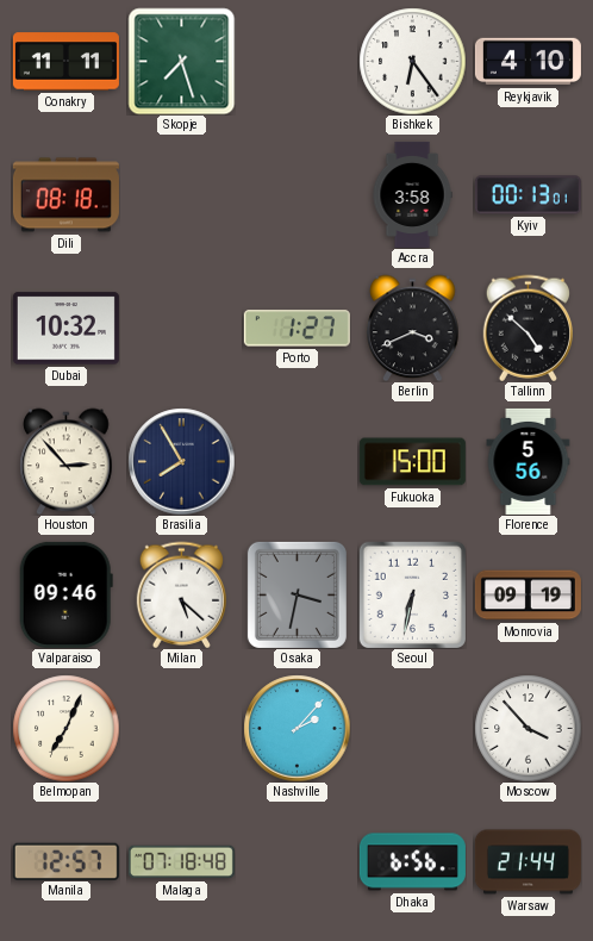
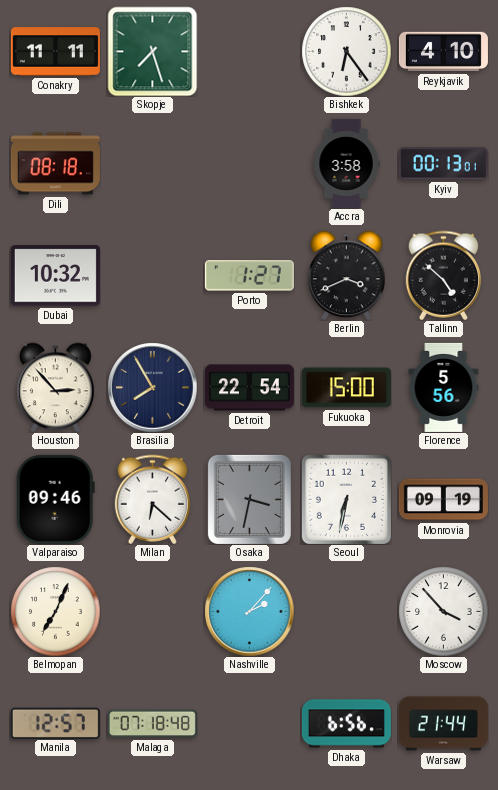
Detroit: none -> 22:54
Milan: 5:22 -> 6:22
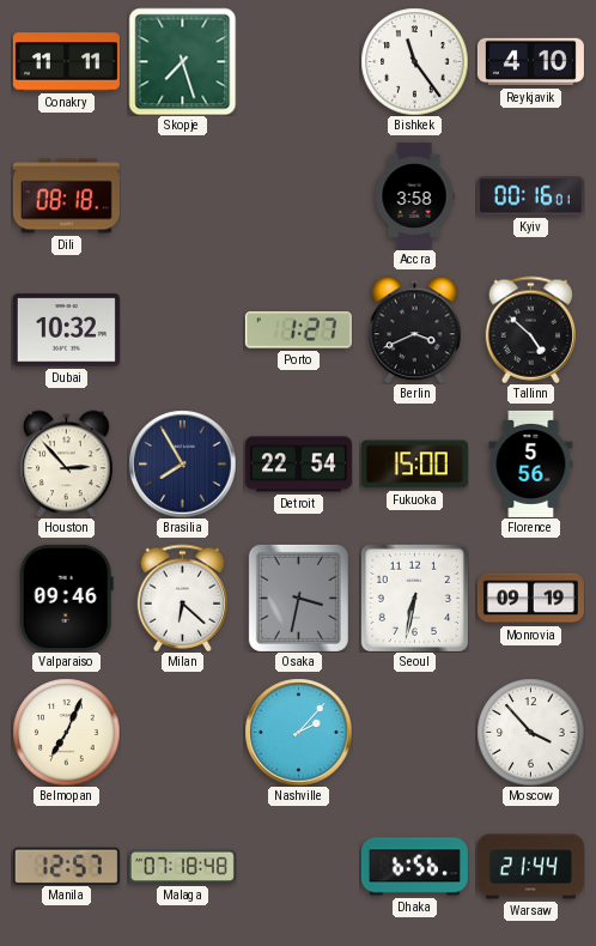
Bishkek: 6:24 -> 11:24
Kyiv: 00:13 -> 00:16
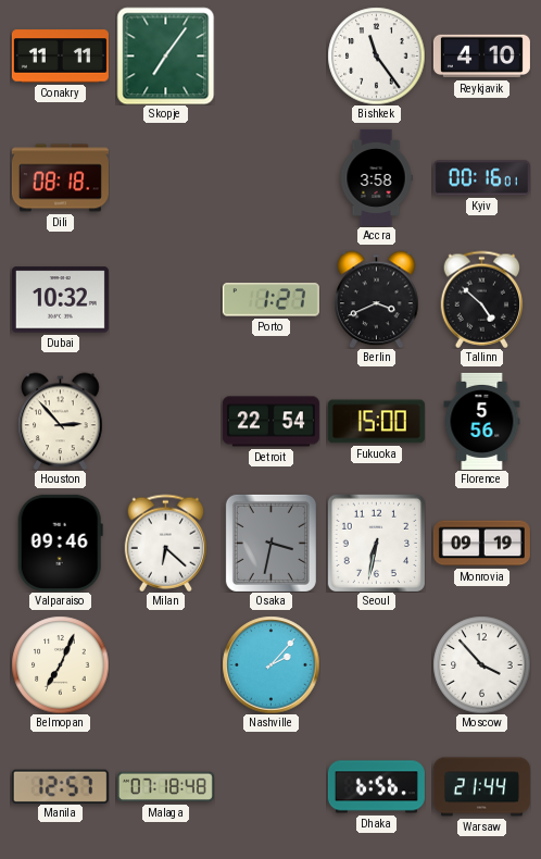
Skopje: 7:27 -> 7:06
Brasilia: 7:55 -> none
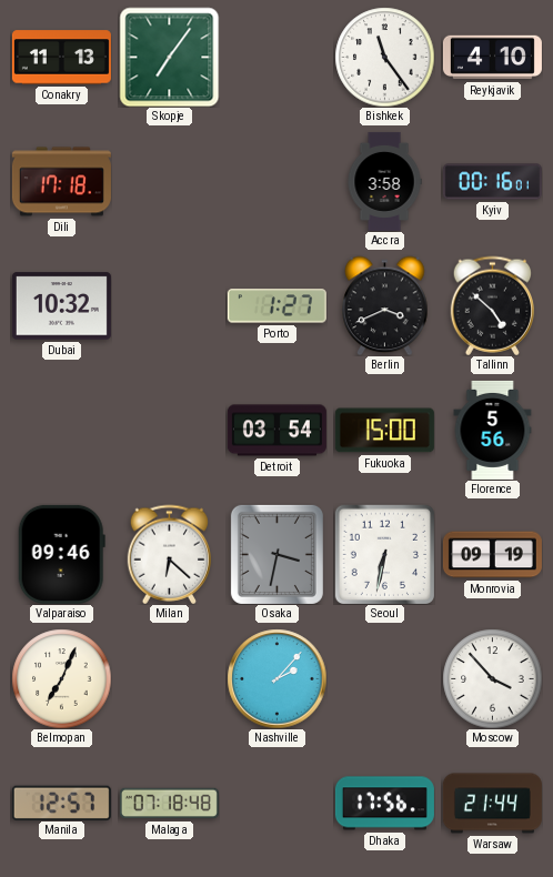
Conakry: 11:11 -> 11:13
Dili: 08:18 -> 17:18
Houston: 2:53 -> none
Detroit: 22:54 -> 03:54
Dhaka: 6:56 -> 17:56
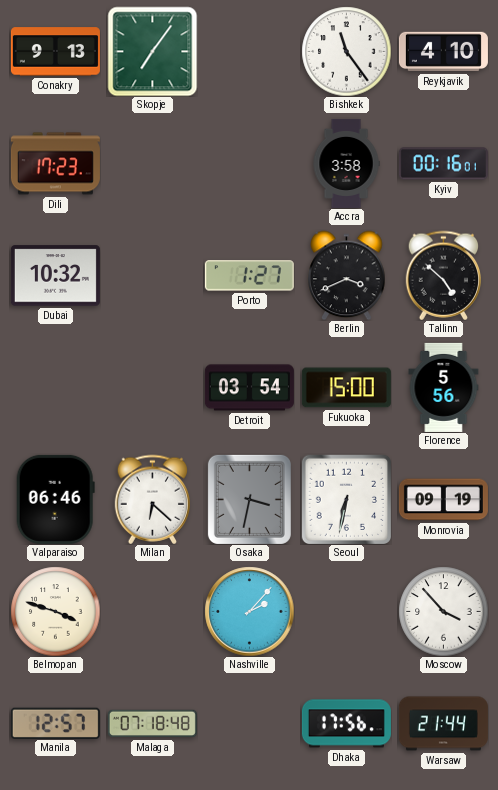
Conakry: 11:13 -> 9:13
Dili: 17:18 -> 17:23
Valparaiso: 09:46 -> 06:46
Belmopan: 7:04 -> 3:48
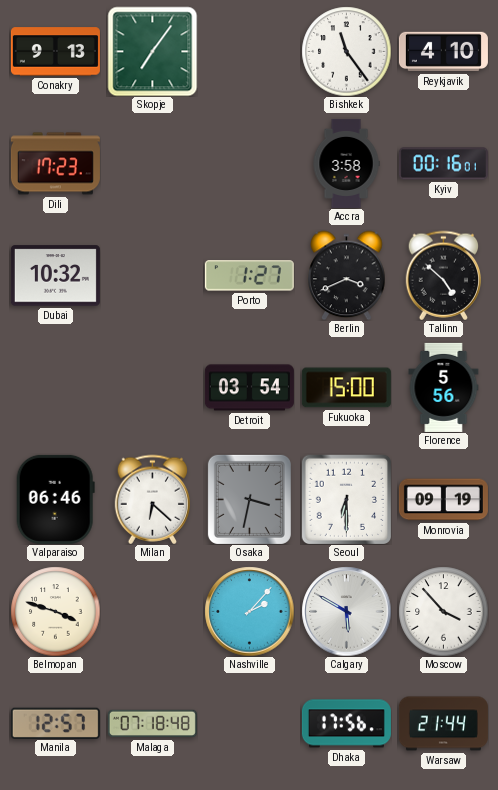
Seoul: 6:32 -> 6:30
Calgary: none -> 5:50
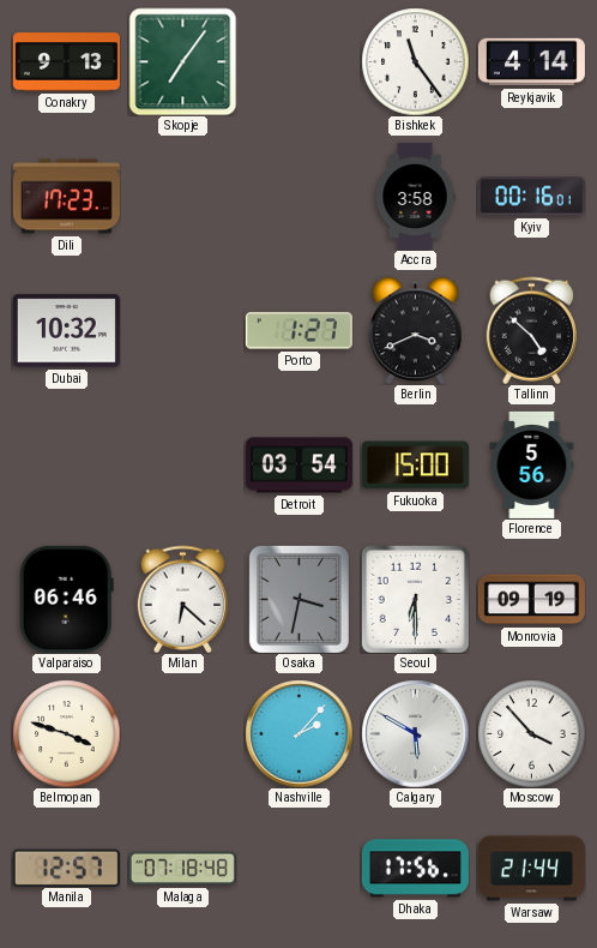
Reykjavik: 4:10 -> 4:14
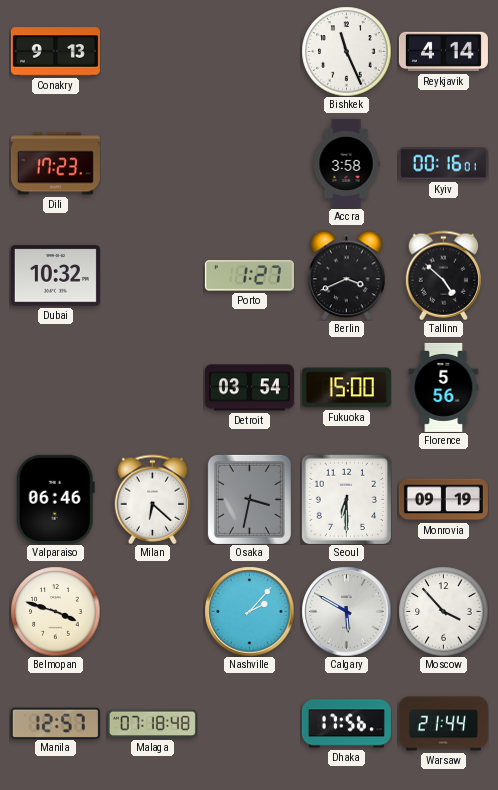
Skopje: 7:06 -> none
Bishkek: 11:24 -> 11:26
